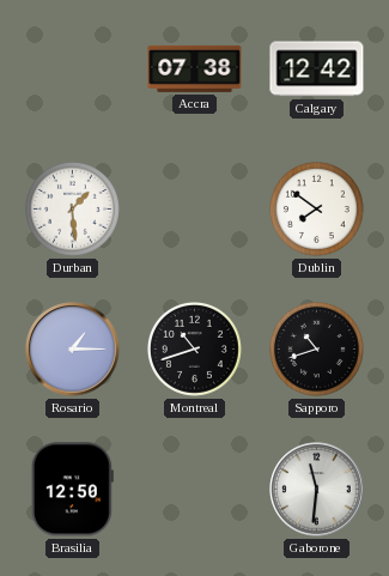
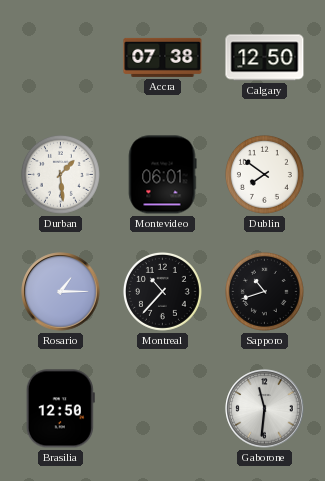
Calgary: 12:42 -> 12:50
Montevideo: none -> 06:01
Montreal: 10:42 -> 10:37
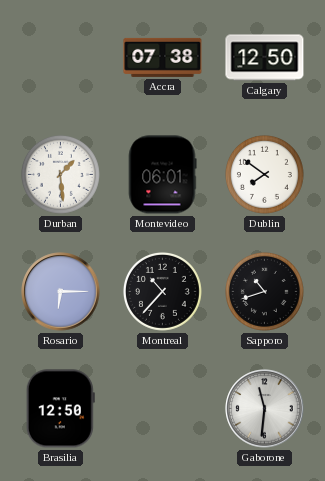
Rosario: 1:15 -> 6:15
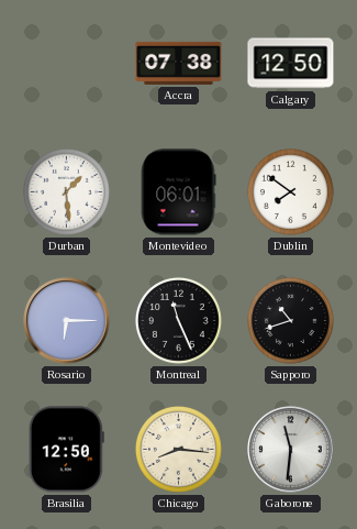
Montreal: 10:37 -> 11:26
Chicago: none -> 8:16
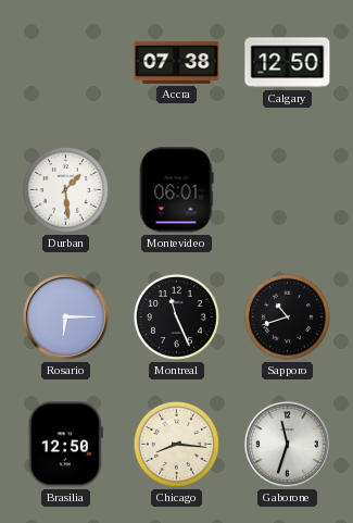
Dublin: 7:51 -> none
Gaborone: 11:31 -> 11:33
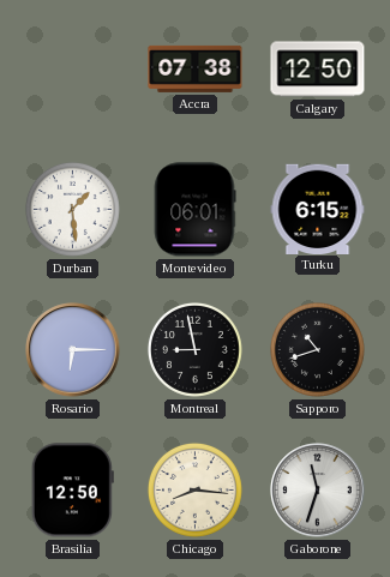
Turku: none -> 6:15
Montreal: 11:26 -> 8:58
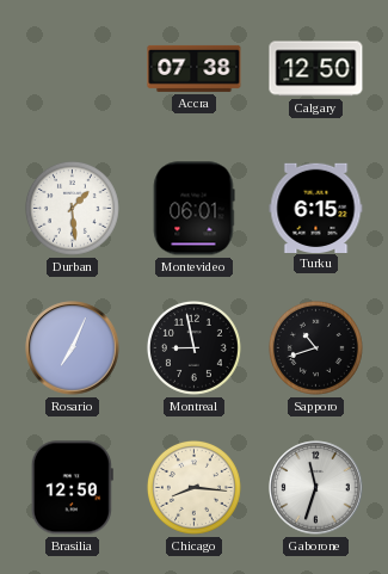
Rosario: 6:15 -> 7:04
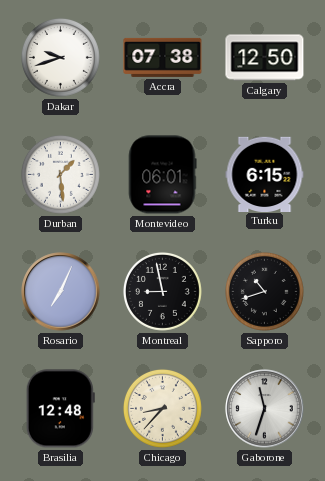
Dakar: none -> 9:42
Brasilia: 12:50 -> 12:48
Chicago: 8:16 -> 8:37
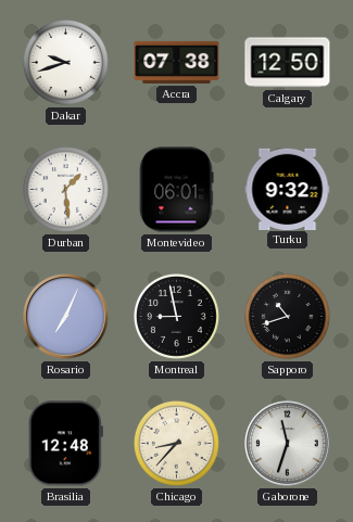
Turku: 6:15 -> 9:32
